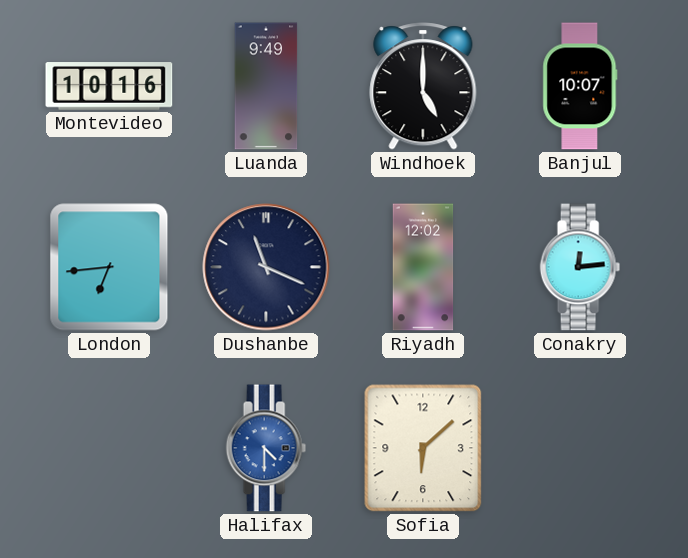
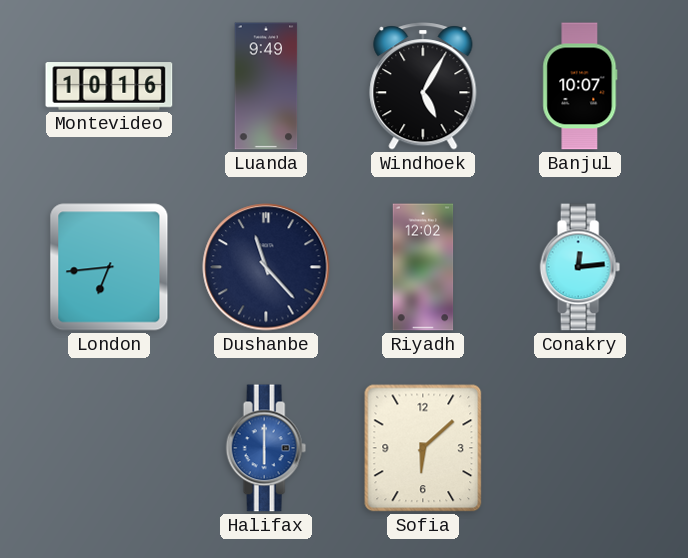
Windhoek: 5:00 -> 5:05
Dushanbe: 11:19 -> 11:23
Halifax: 4:30 -> 6:00
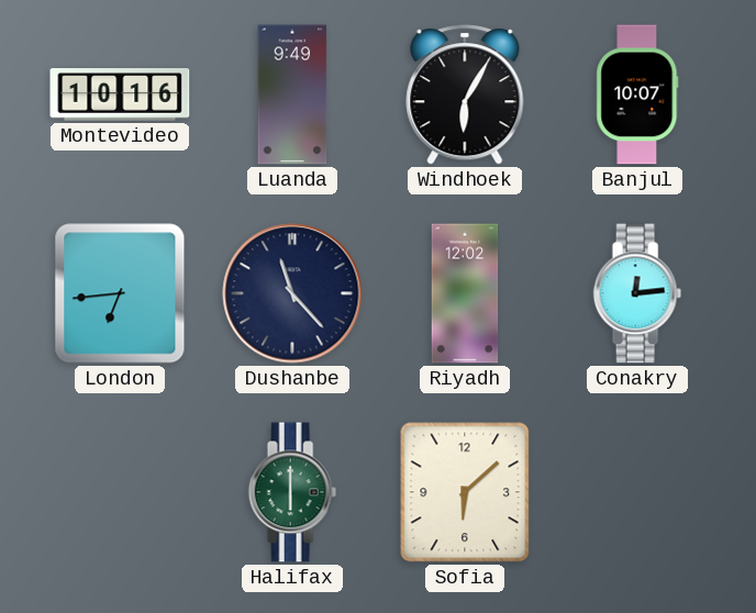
Windhoek: 5:05 -> 6:05
Halifax dial: blue -> green
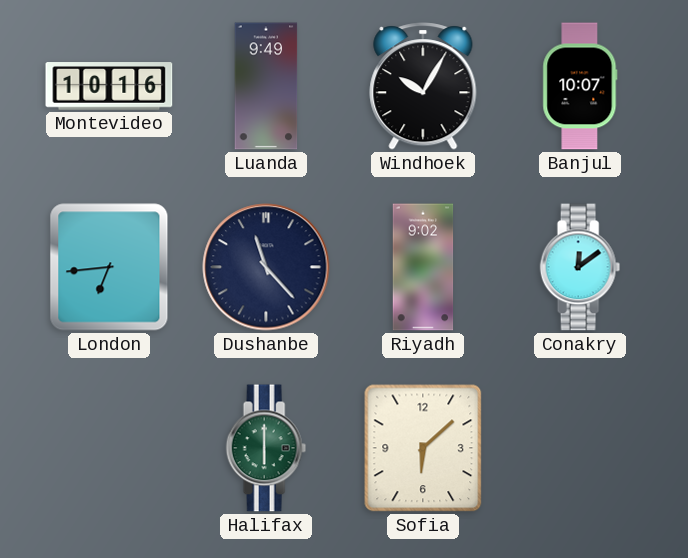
Windhoek: 6:05 -> 10:05
Riyadh: 12:02 -> 9:02
Conakry: 12:14 -> 12:09
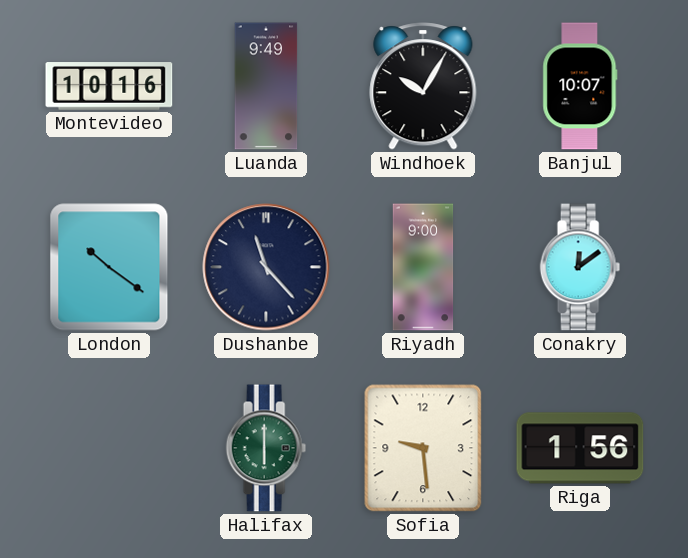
London: 6:44 -> 10:21
Riyadh: 9:02 -> 9:00
Sofia: 6:08 -> 9:29
Riga: none -> 1:56
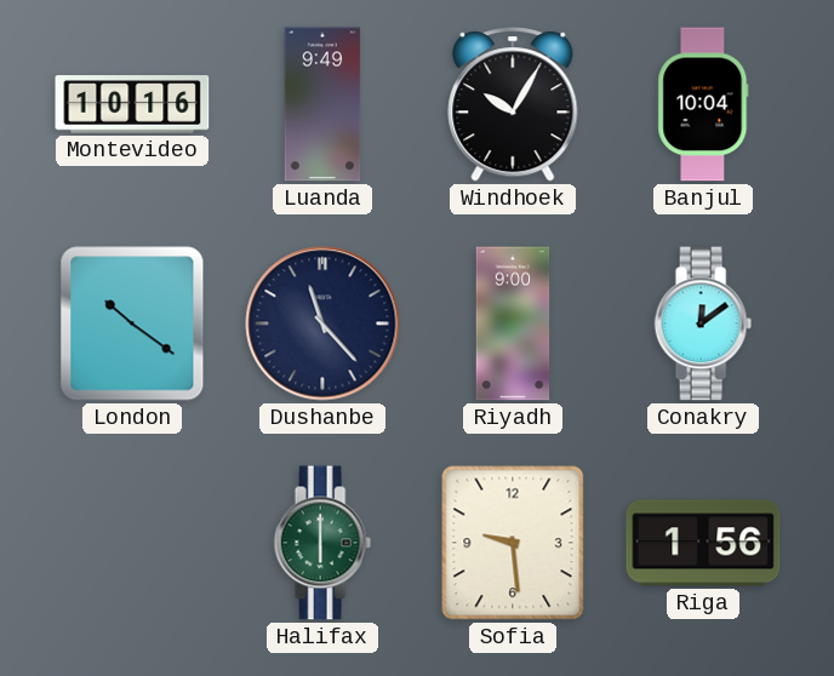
Banjul: 10:07 -> 10:04
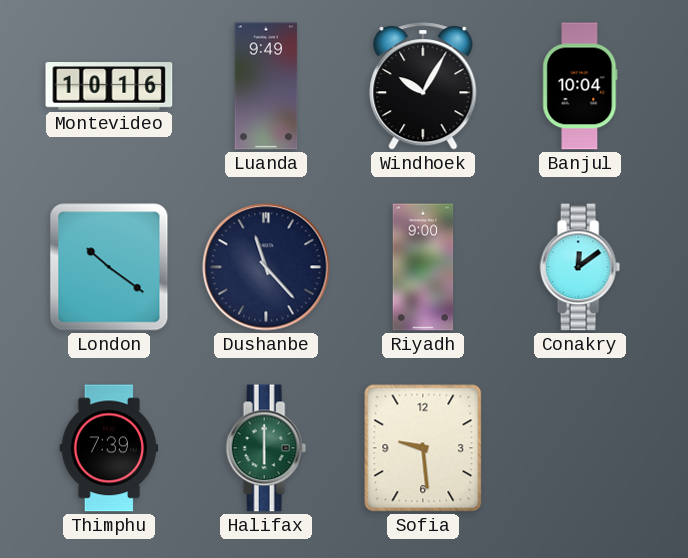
Thimphu: none -> 7:39
Riga: 1:56 -> none
